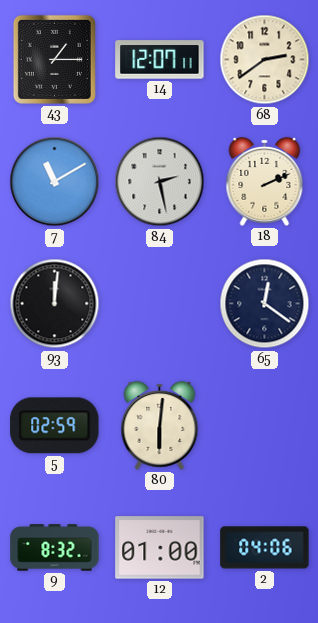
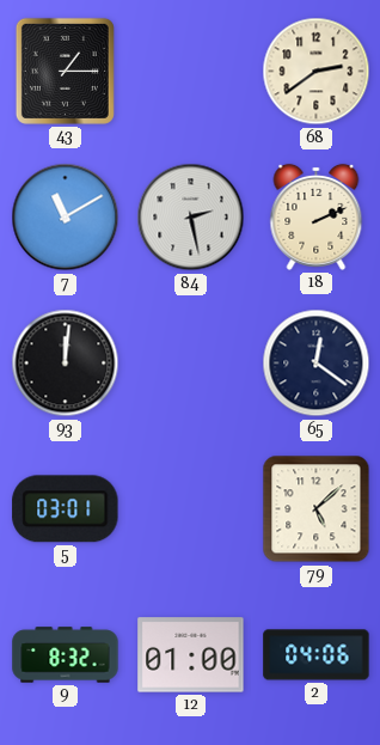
14: 12:07 -> none
5: 02:59 -> 03:01
80: 6:01 -> none
79: none -> 5:08
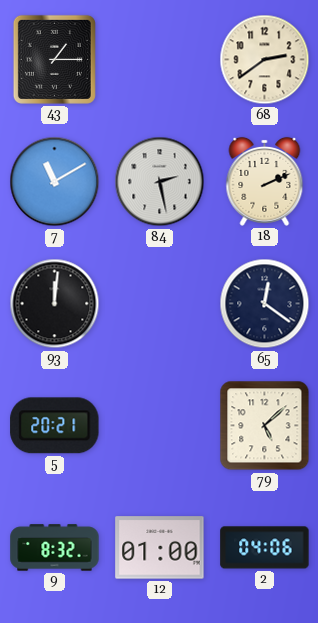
5: 03:01 -> 20:21
